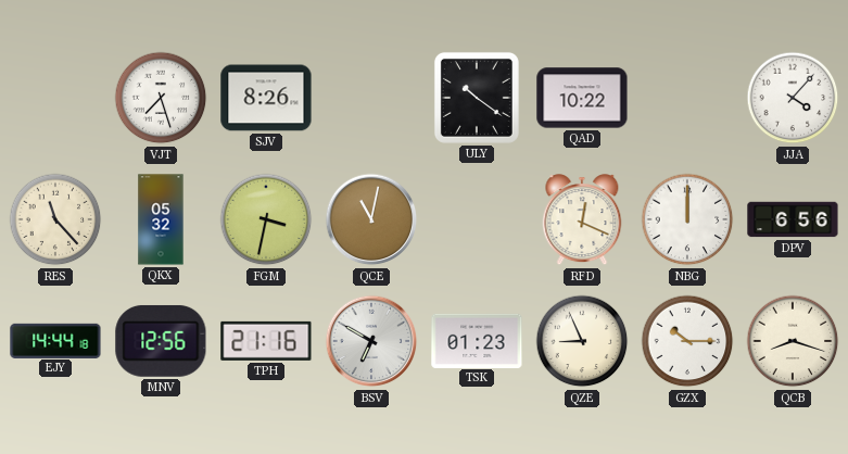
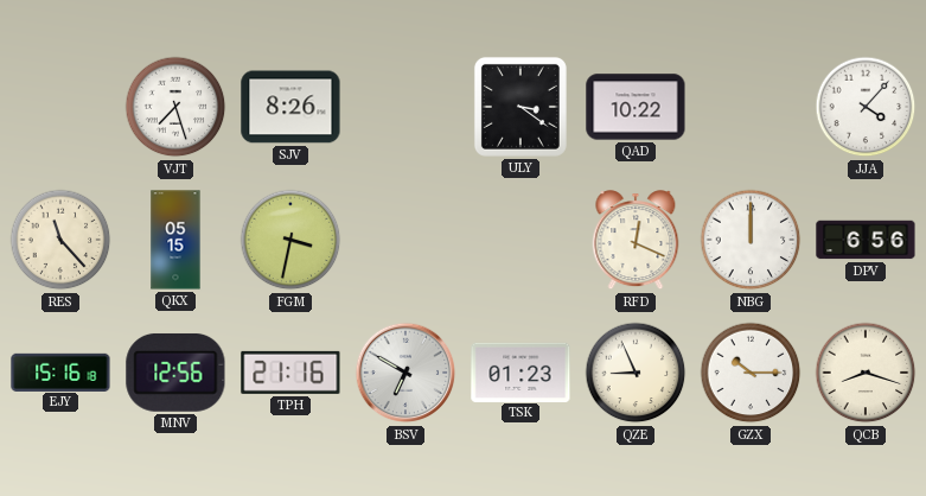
ULY: 10:21 -> 3:21
QKX: 05:32 -> 05:15
QCE: 11:02 -> none
EJY: 14:44 -> 15:16
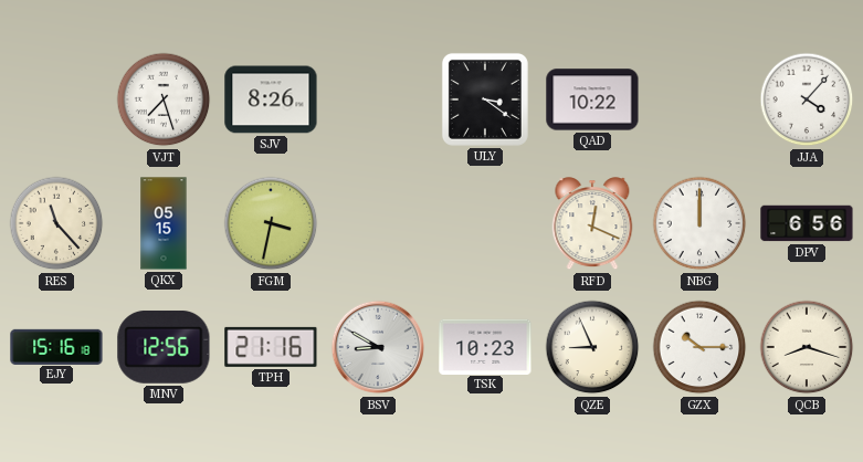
BSV: 6:50 -> 8:50
TSK: 01:23 -> 10:23
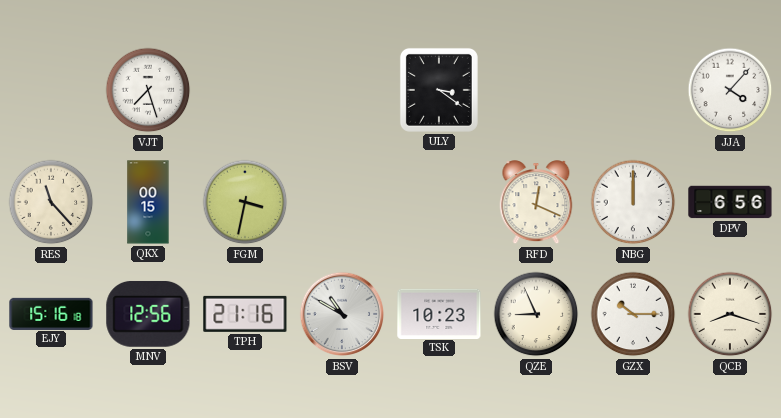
SJV: 8:26 -> none
QAD: 10:22 -> none
QKX: 05:15 -> 00:15
BSV: 8:50 -> 10:50
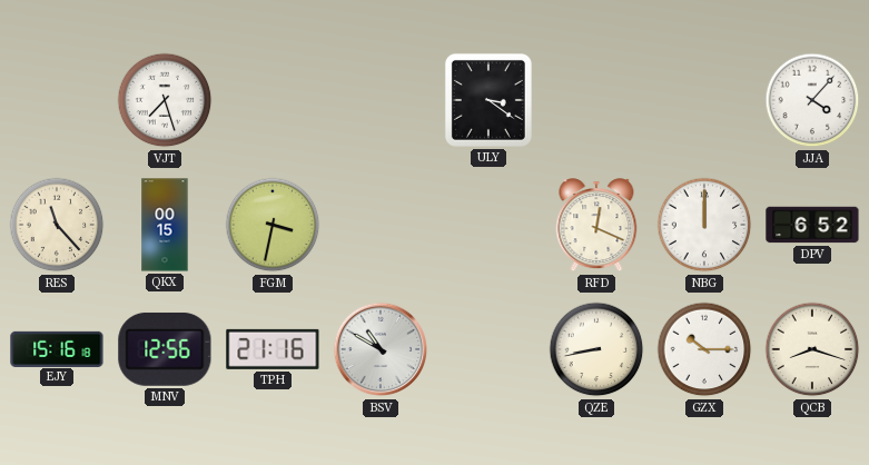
DPV: 6:56 -> 6:52
TSK: 10:23 -> none
QZE: 8:56 -> 8:43
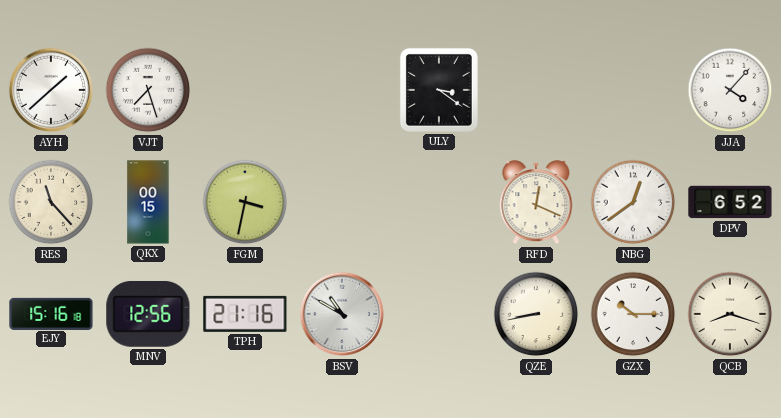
AYH: none -> 1:38
NBG: 12:00 -> 12:39
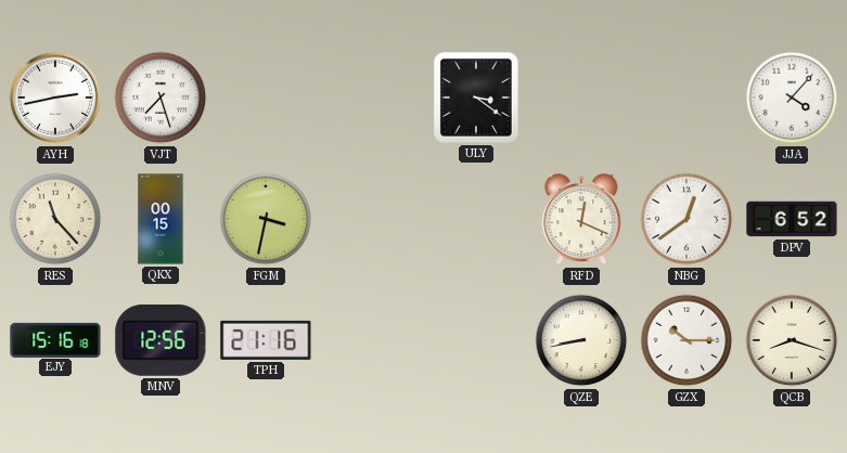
AYH: 1:38 -> 2:43
BSV: 10:50 -> none
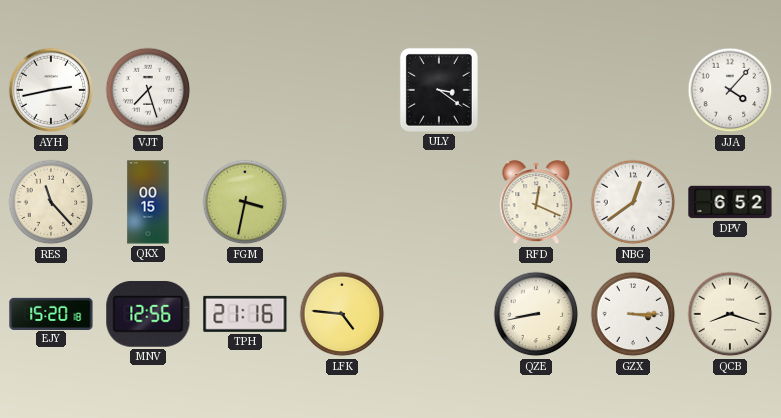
EJY: 15:16 -> 15:20
LFK: none -> 4:46
GZX: 10:15 -> 3:15
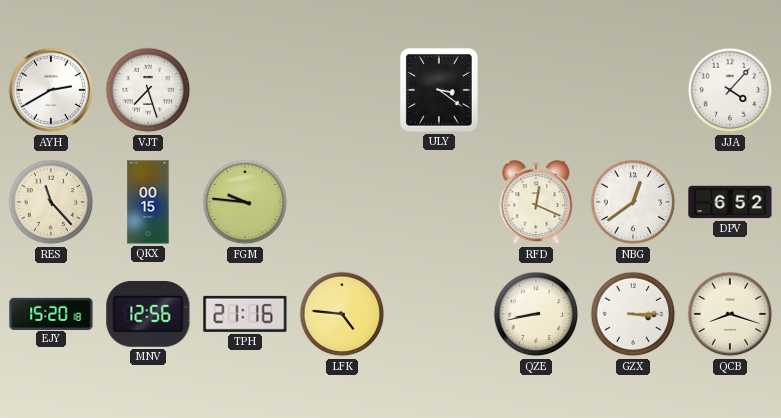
AYH: 2:43 -> 2:40
FGM: 3:32 -> 9:46
